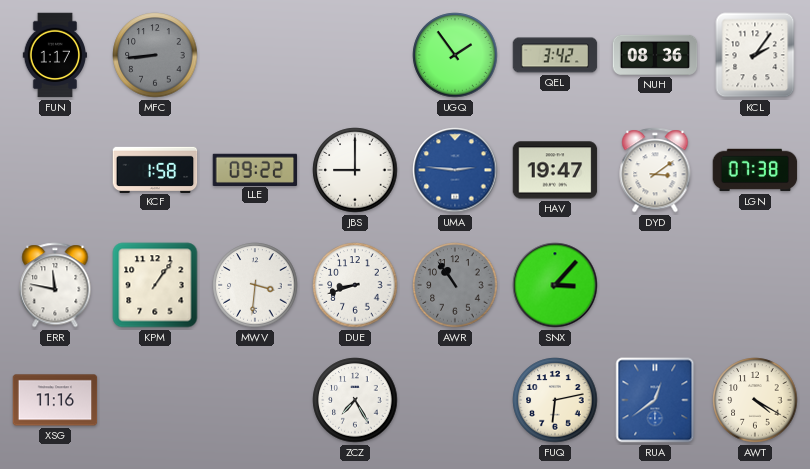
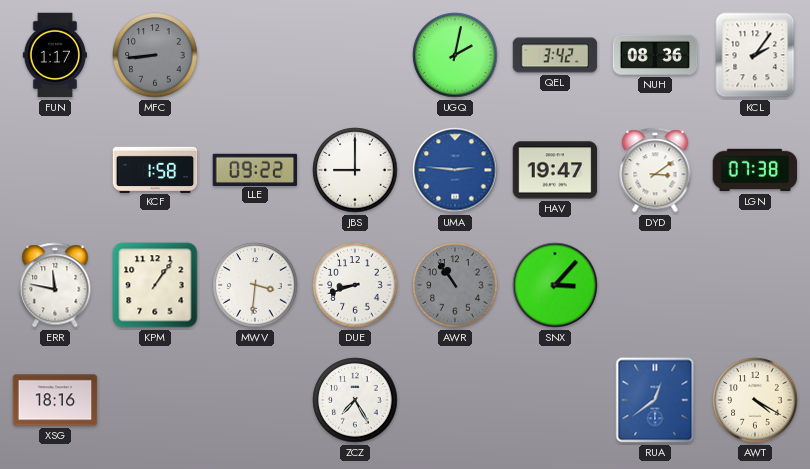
UGQ: 1:54 -> 2:02
XSG: 11:16 -> 18:16
FUQ: 6:13 -> none
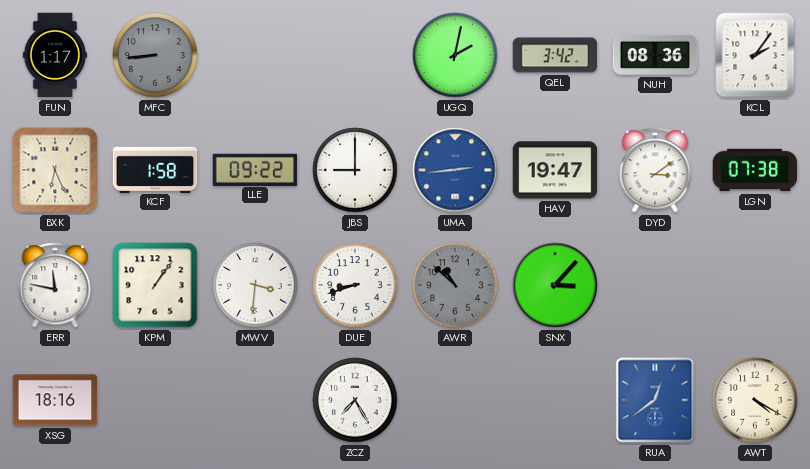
BXK: none -> 6:26
UMA: 2:46 -> 2:44
AWR: 10:54 -> 10:52
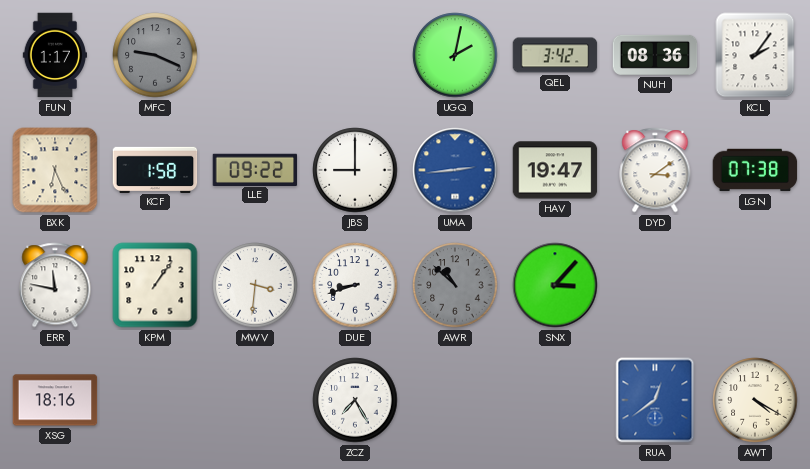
MFC: 8:44 -> 9:19
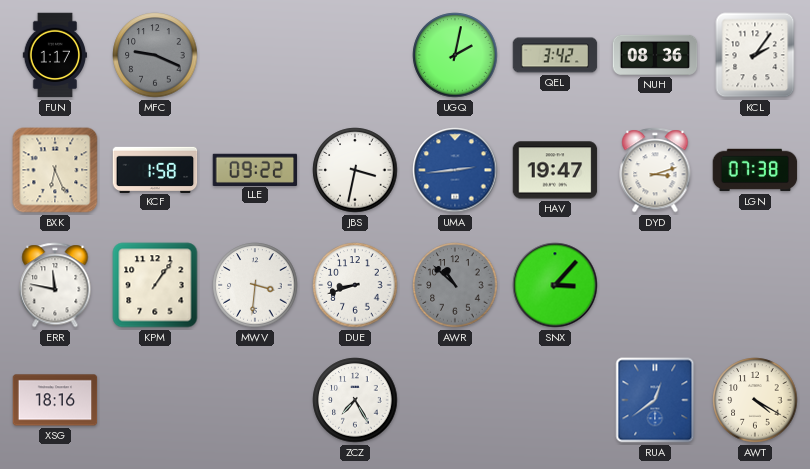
JBS: 9:00 -> 3:32
DYD: 3:09 -> 3:12
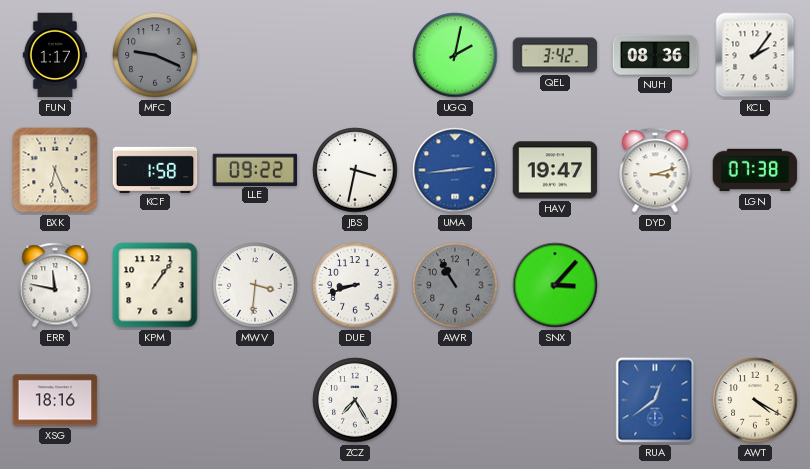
AWR: 10:52 -> 10:55
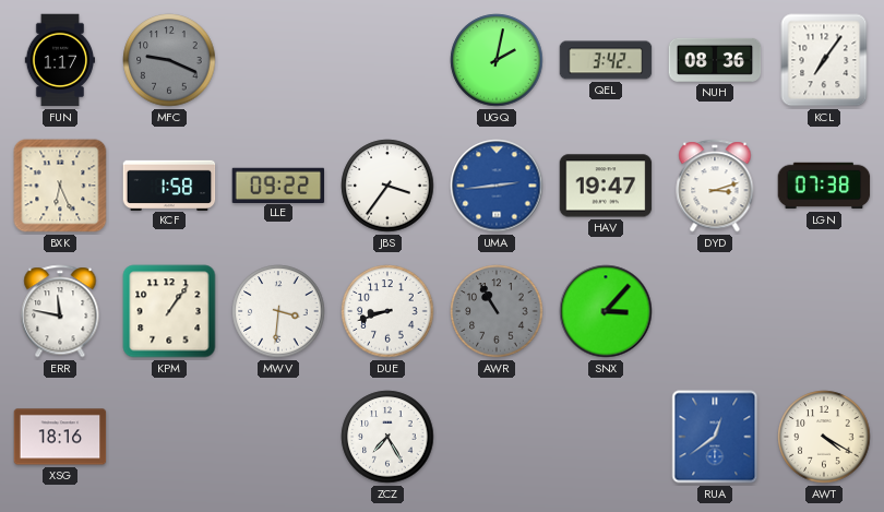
KCL: 2:06 -> 7:06
JBS: 3:32 -> 3:36
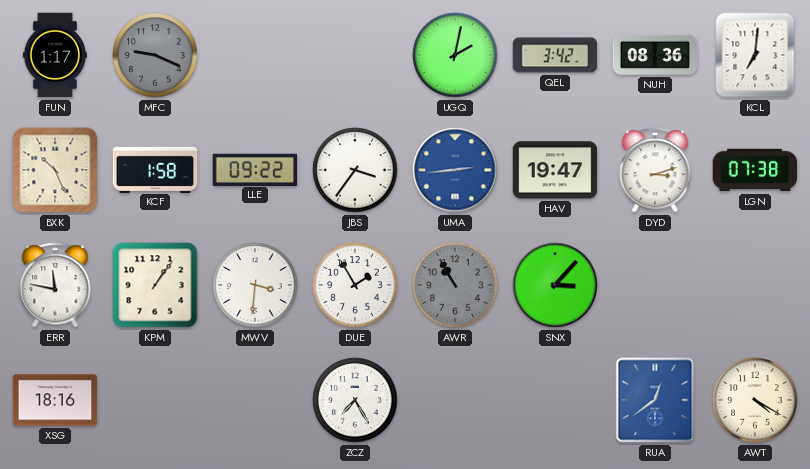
KCL: 7:06 -> 7:01
BXK: 6:26 -> 10:26
DUE: 8:42 -> 1:55
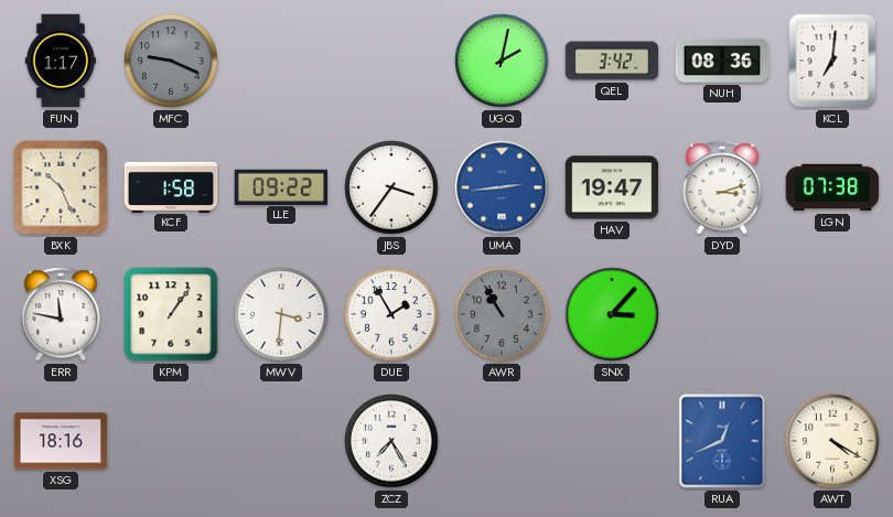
RUA: 12:39 -> 12:41
